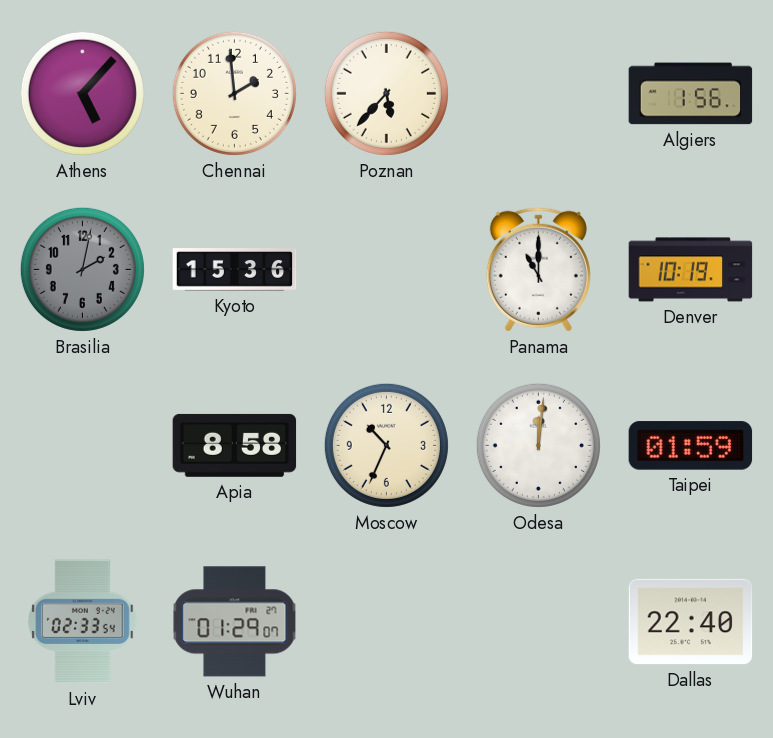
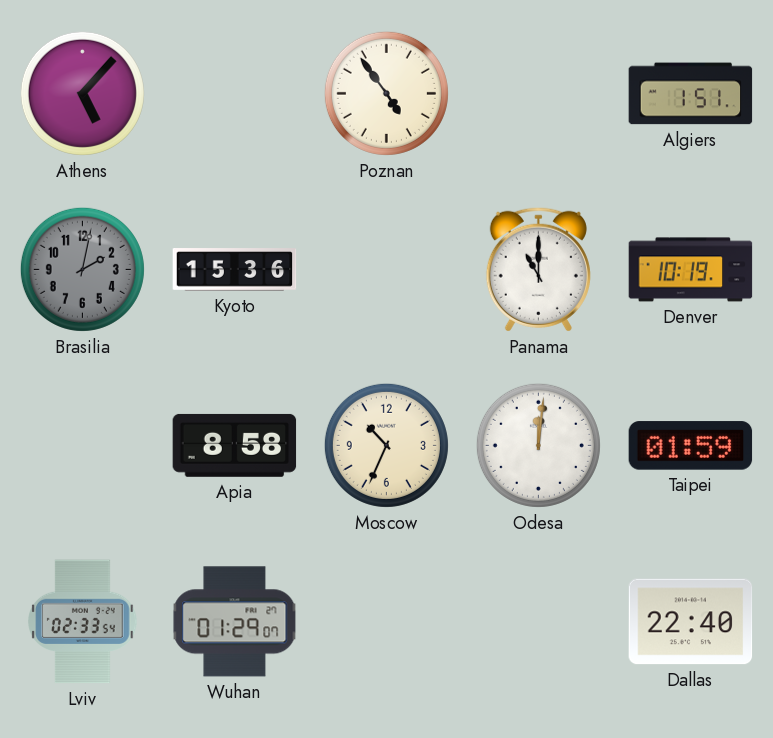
Chennai: 1:59 -> none
Poznan: 5:37 -> 4:54
Algiers: 1:56 -> 1:51
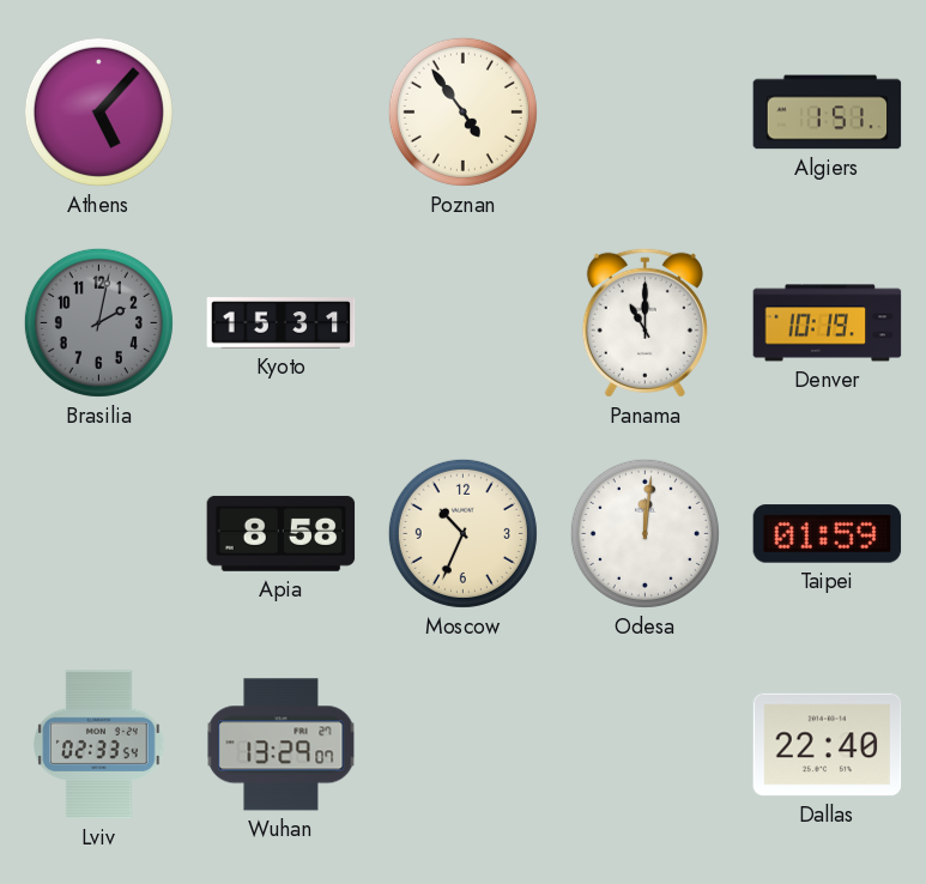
Kyoto: 15:36 -> 15:31
Wuhan: 01:29 -> 13:29
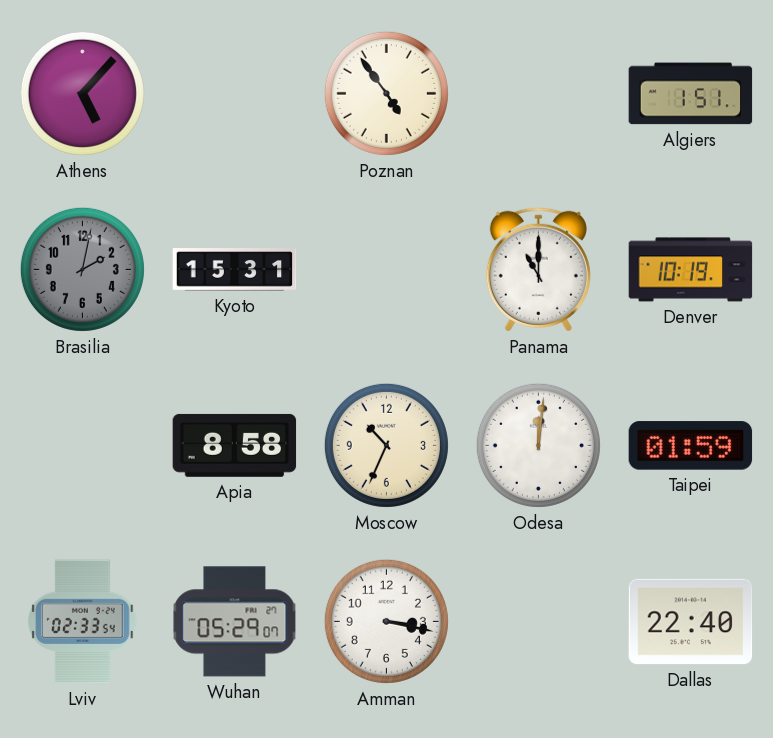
Wuhan: 13:29 -> 05:29
Amman: none -> 3:17
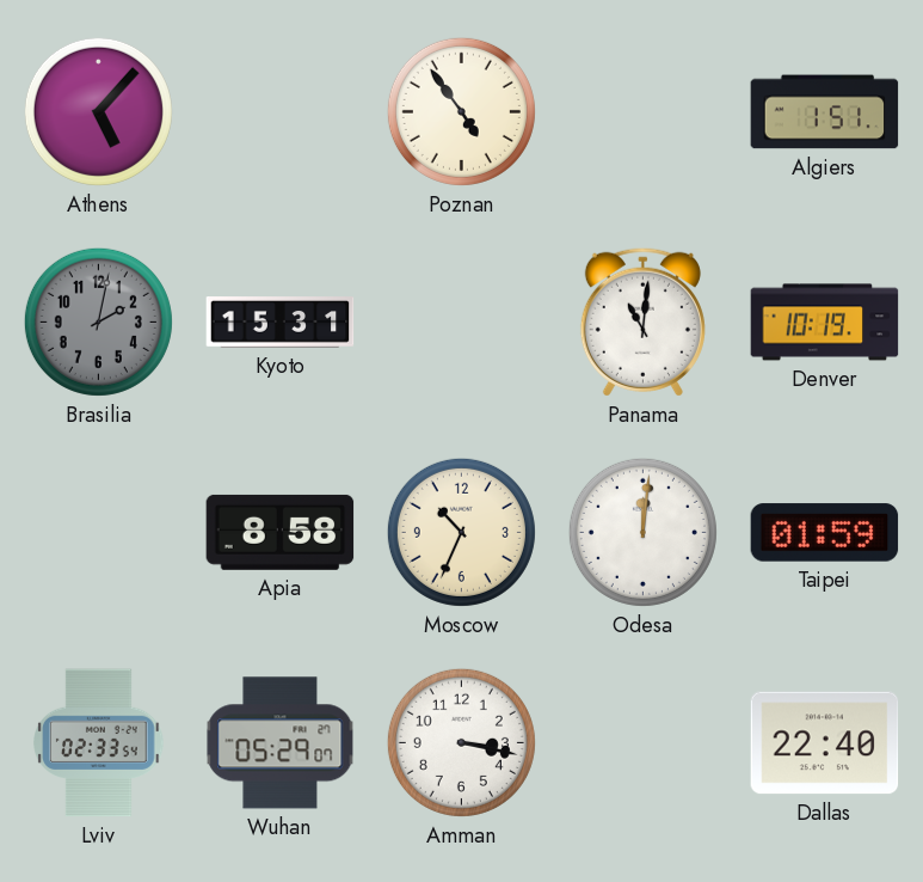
Panama: 11:00 -> 11:01
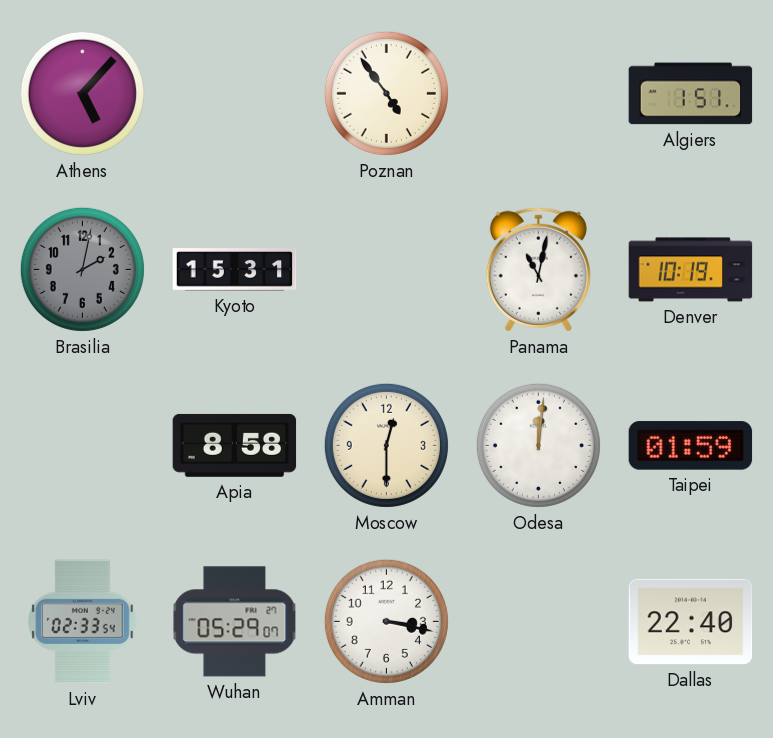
Panama: 11:01 -> 11:02
Moscow: 10:34 -> 12:30
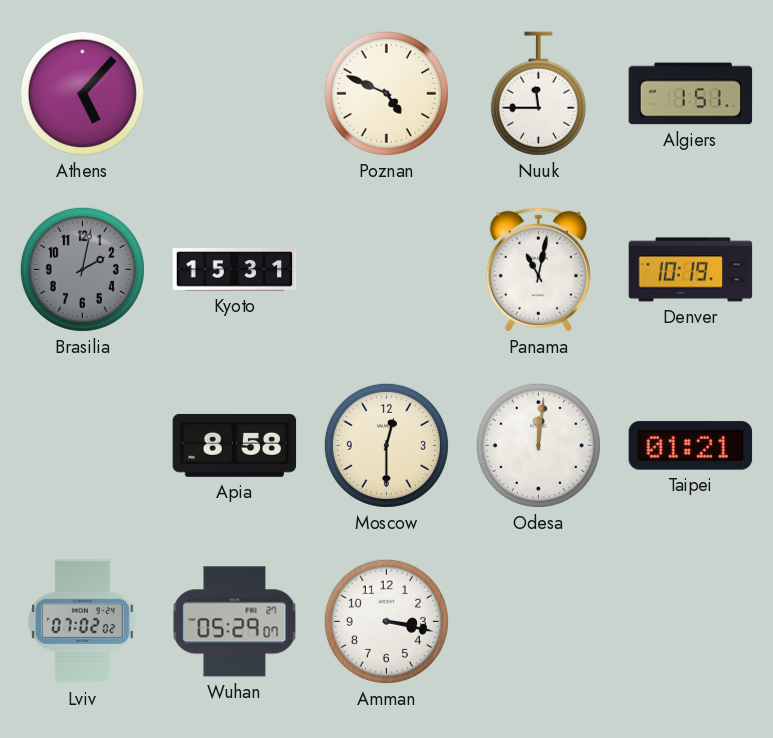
Poznan: 4:54 -> 4:49
Nuuk: none -> 11:45
Taipei: 01:59 -> 01:21
Lviv: 02:33 -> 07:02
Dallas: 22:40 -> none
